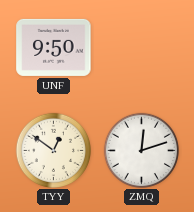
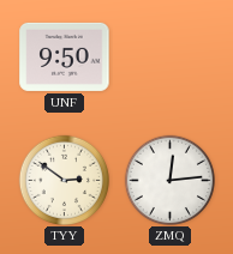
TYY: 12:51 -> 2:51
ZMQ: 12:12 -> 12:14
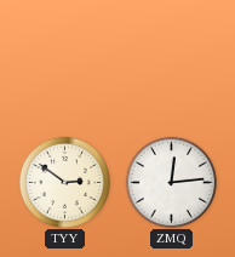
UNF: 9:50 -> none
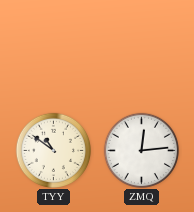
TYY: 2:51 -> 10:51
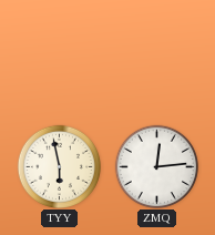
TYY: 10:51 -> 5:58
